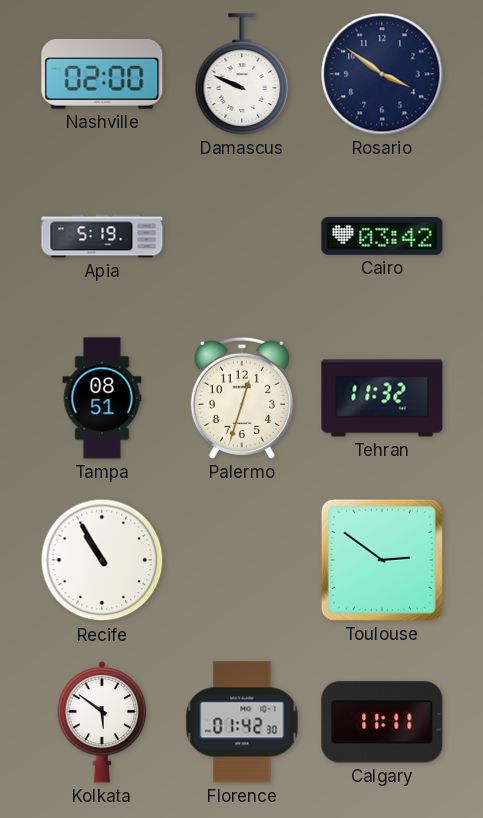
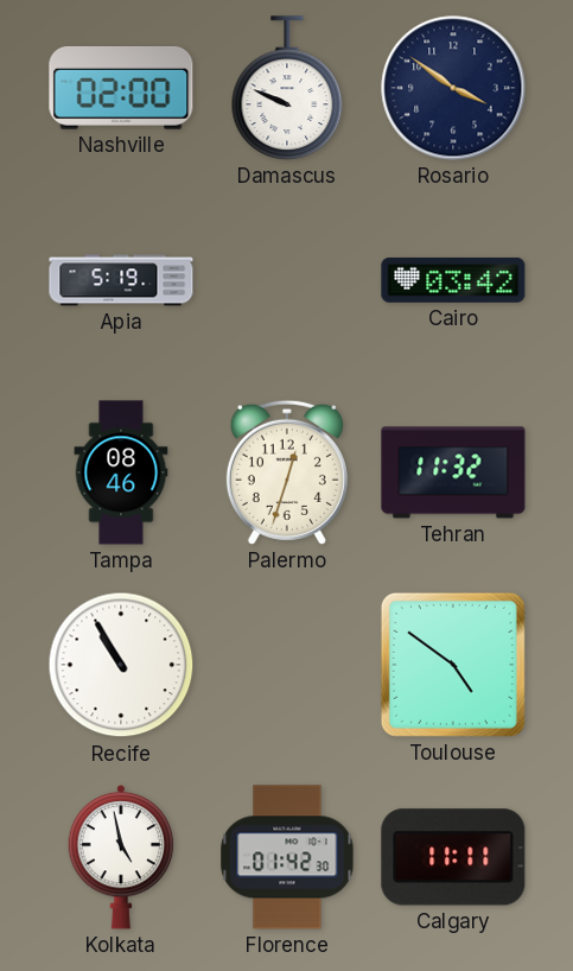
Tampa: 08:51 -> 08:46
Toulouse: 2:51 -> 4:51
Kolkata: 5:51 -> 4:58
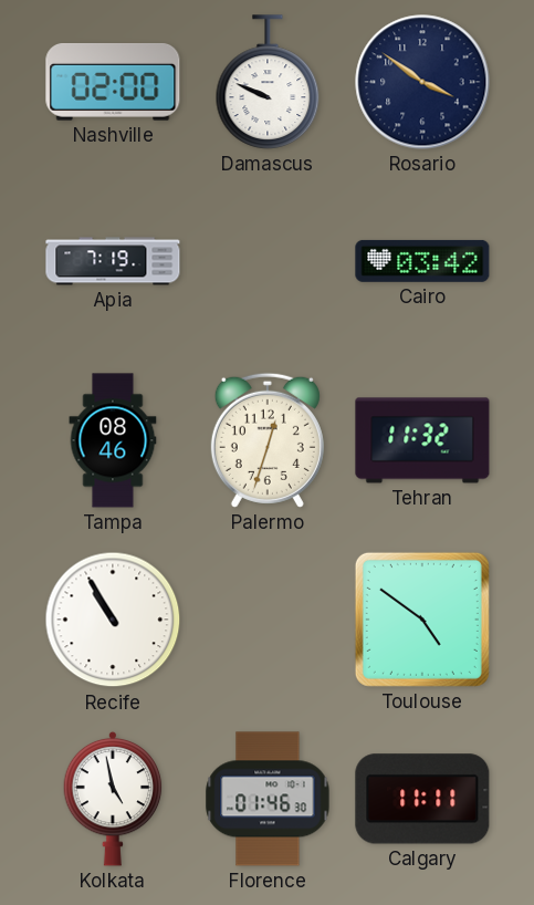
Apia: 5:19 -> 7:19
Florence: 01:42 -> 01:46
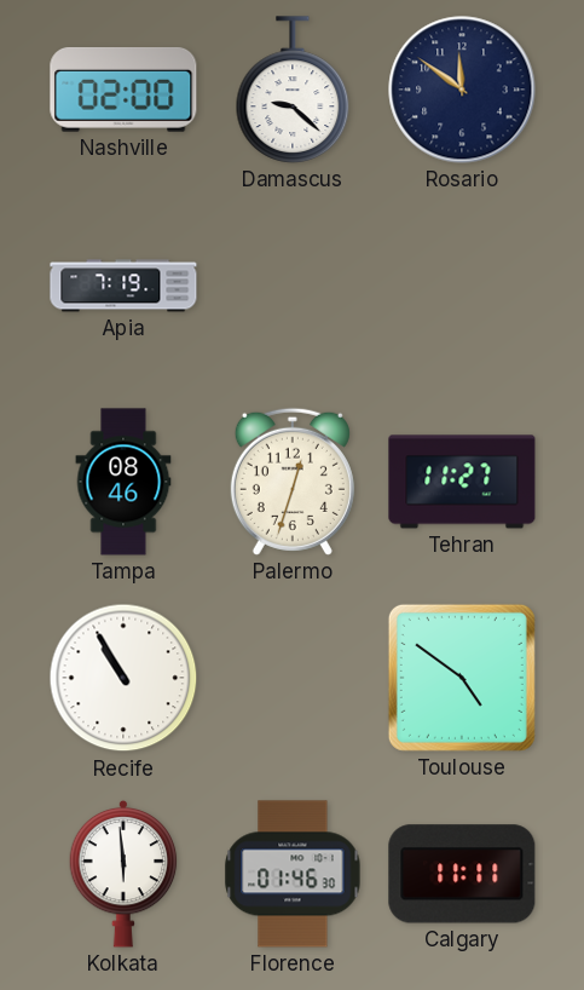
Damascus: 9:49 -> 9:22
Rosario: 3:51 -> 11:51
Cairo: 03:42 -> none
Tehran: 11:32 -> 11:27
Kolkata: 4:58 -> 5:59
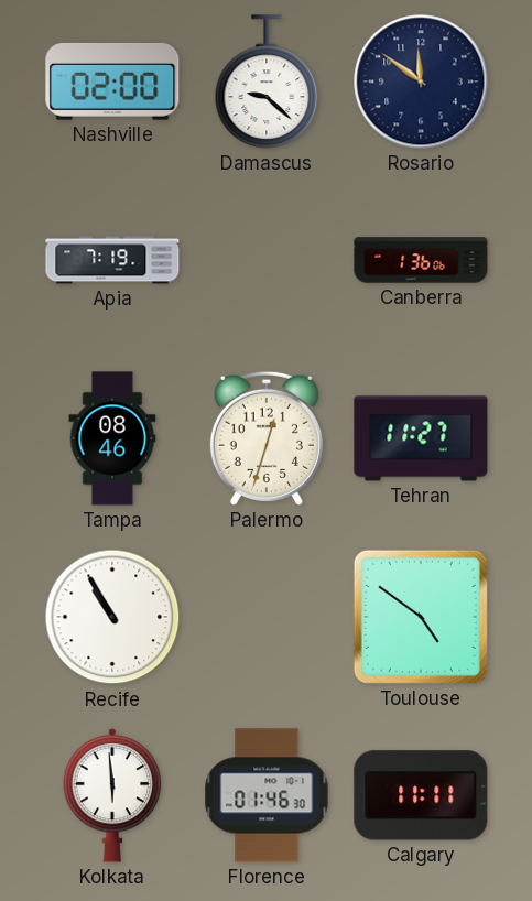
Canberra: none -> 1:36
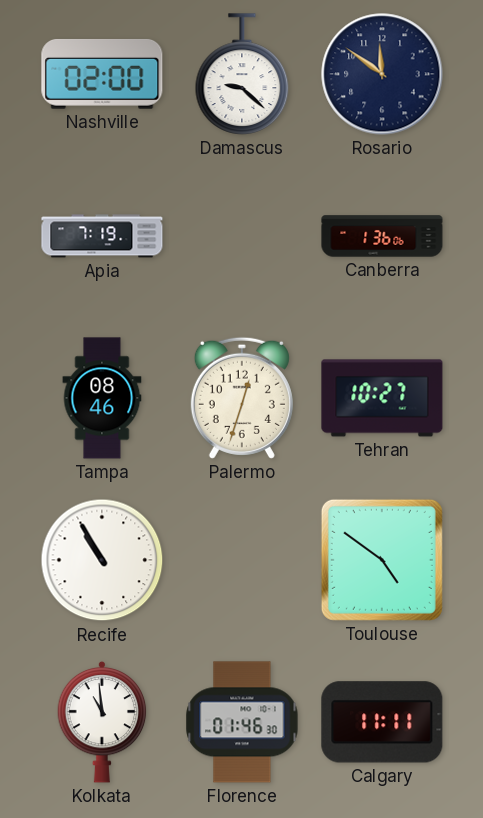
Tehran: 11:27 -> 10:27
Kolkata: 5:59 -> 10:59
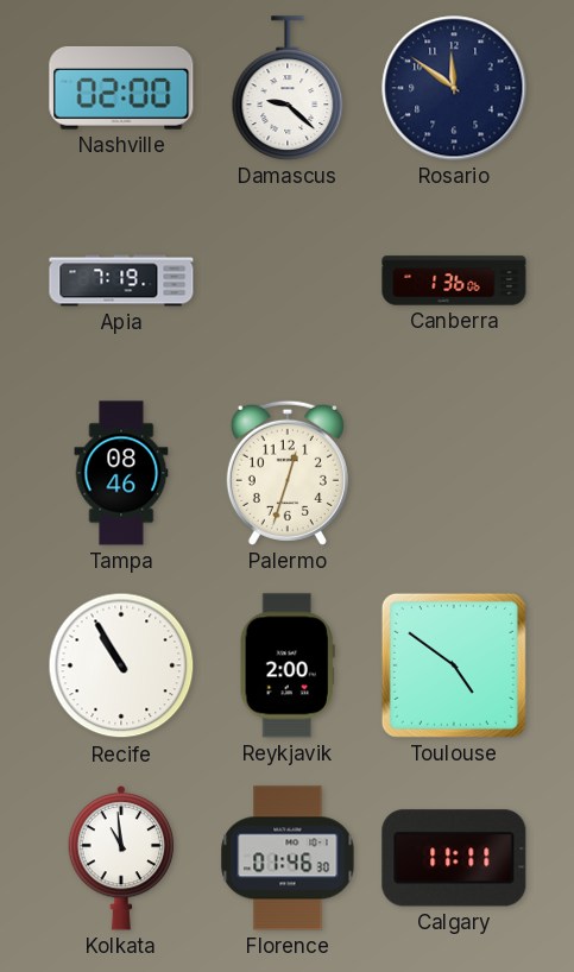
Tehran: 10:27 -> none
Reykjavik: none -> 2:00
